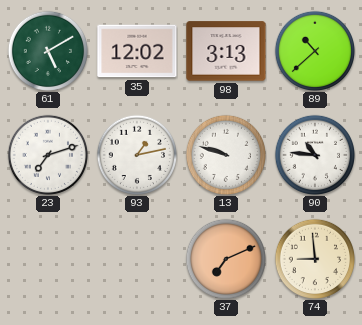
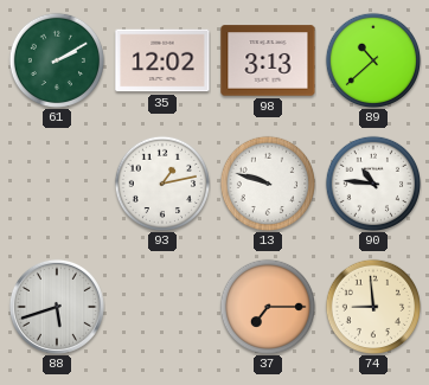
61: 5:10 -> 2:10
23: 7:12 -> none
88: none -> 5:42
37: 7:11 -> 7:15
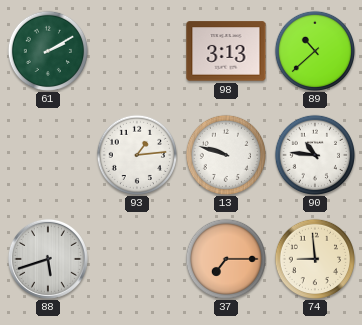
35: 12:02 -> none
93: 1:13 -> 1:14
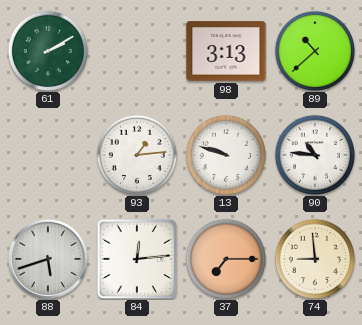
84: none -> 12:14
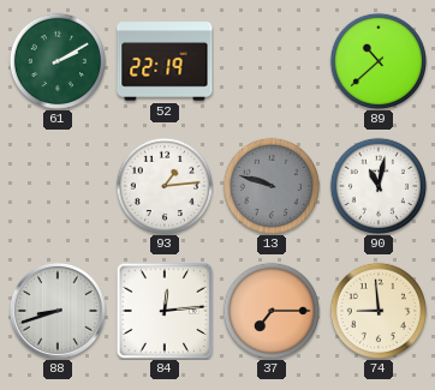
52: none -> 22:19
98: 3:13 -> none
13 dial: white -> grey
90: 10:46 -> 11:02
88: 5:42 -> 8:42
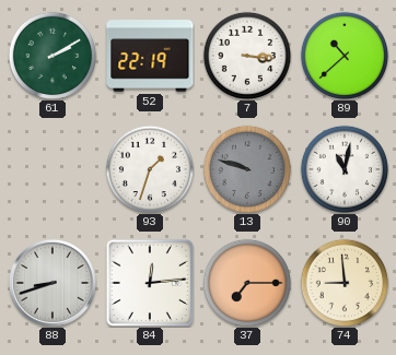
7: none -> 3:16
93: 1:14 -> 1:33
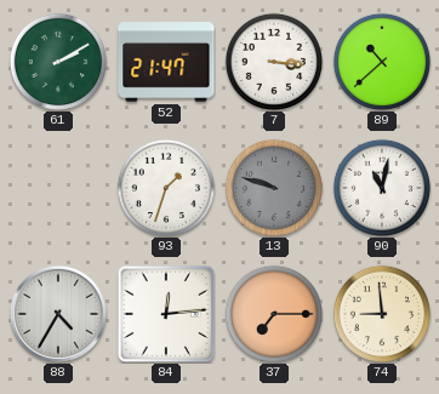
52: 22:19 -> 21:47
88: 8:42 -> 4:35
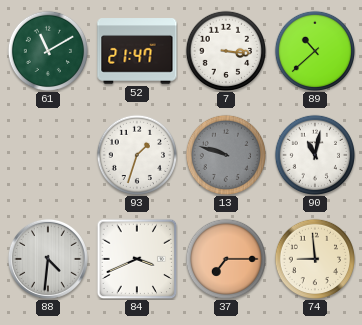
61: 2:10 -> 11:10
88: 4:35 -> 4:31
84: 12:14 -> 3:41
